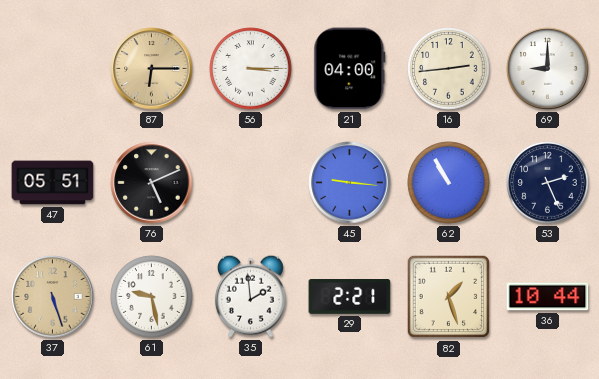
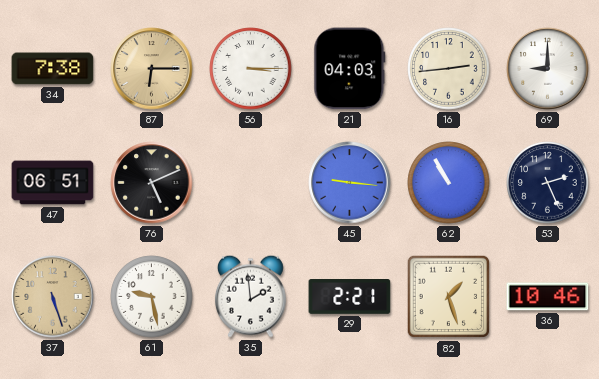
34: none -> 7:38
21: 04:00 -> 04:03
47: 05:51 -> 06:51
36: 10:44 -> 10:46
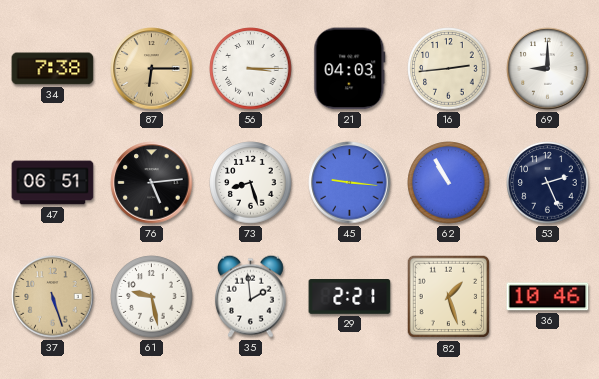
76: 5:11 -> 5:14
73: none -> 8:27
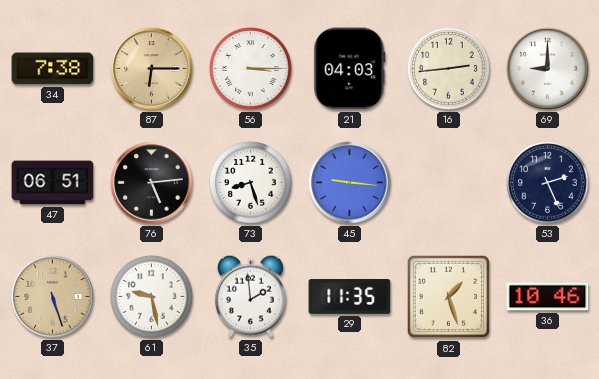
62: 10:55 -> none
29: 2:21 -> 11:35
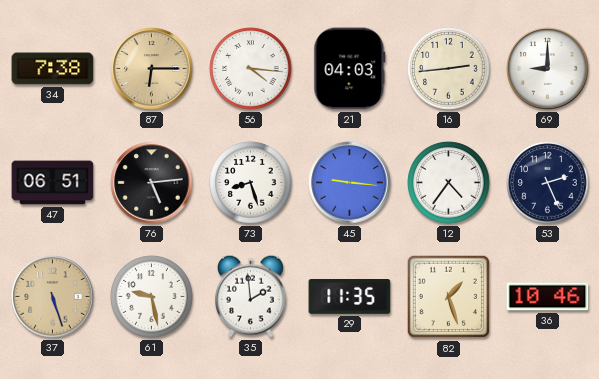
56: 3:15 -> 4:16
12: none -> 4:36
